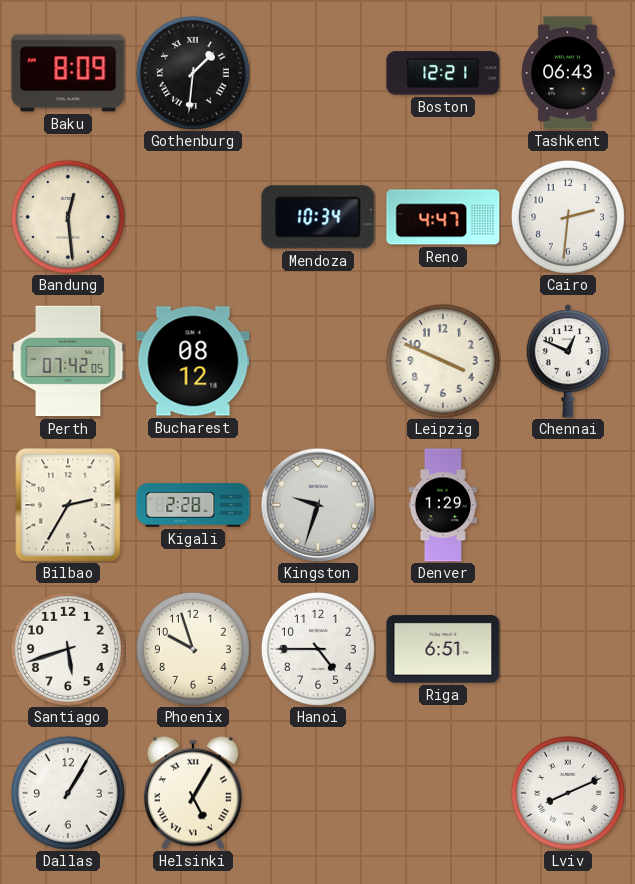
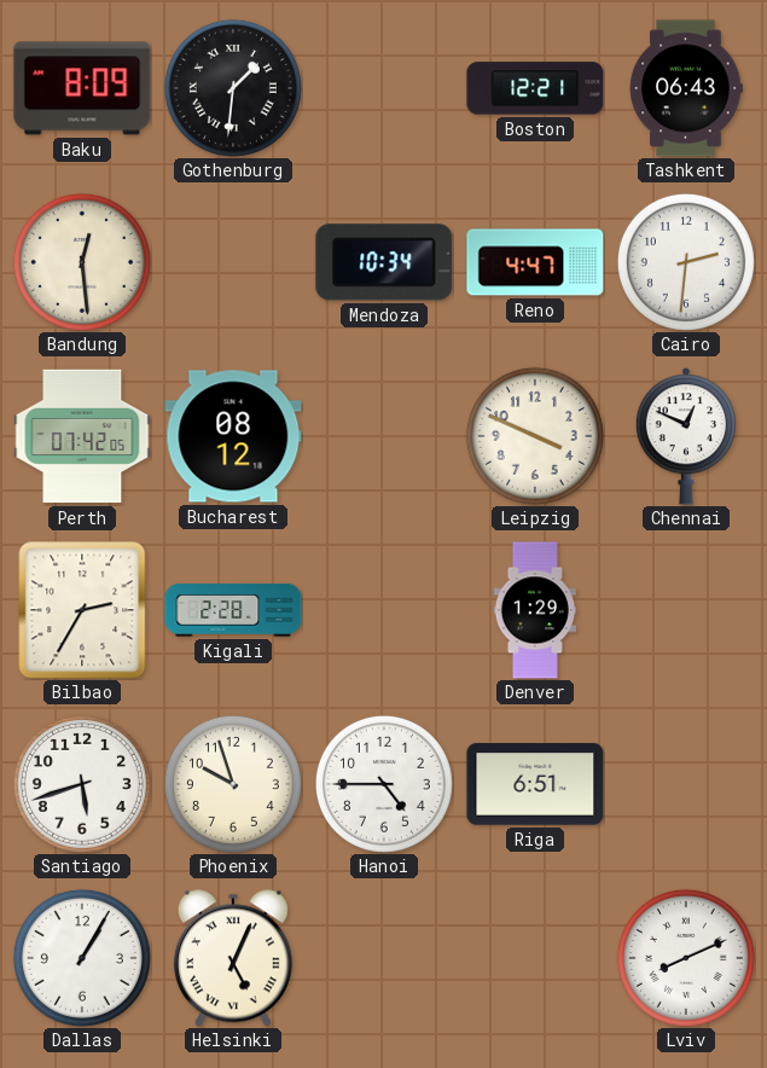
Kingston: 9:33 -> none
Helsinki: 5:05 -> 5:04
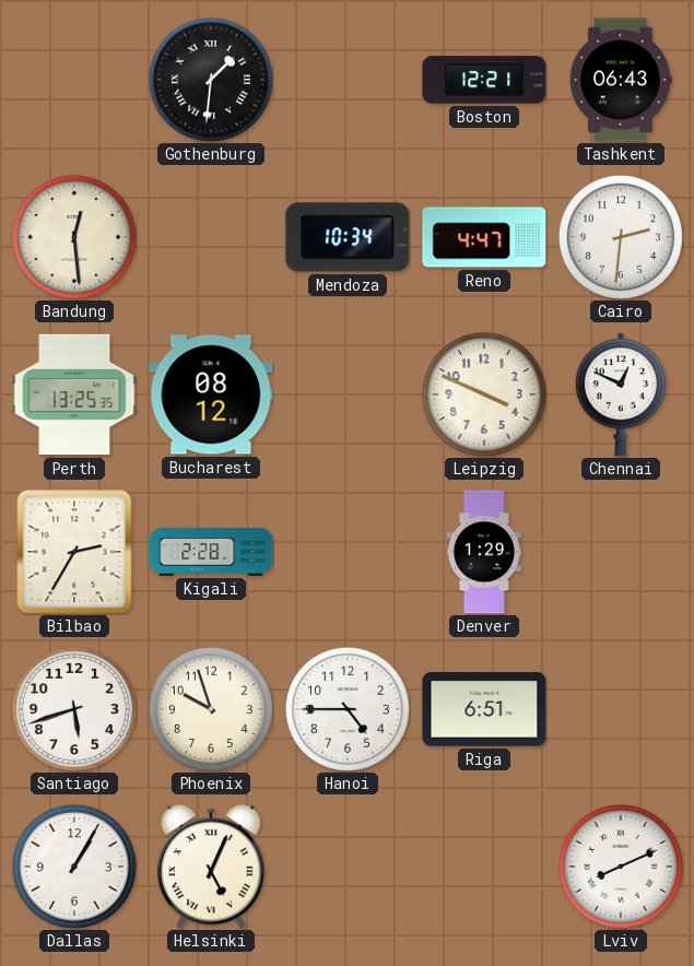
Baku: 8:09 -> none
Perth: 07:42 -> 13:25
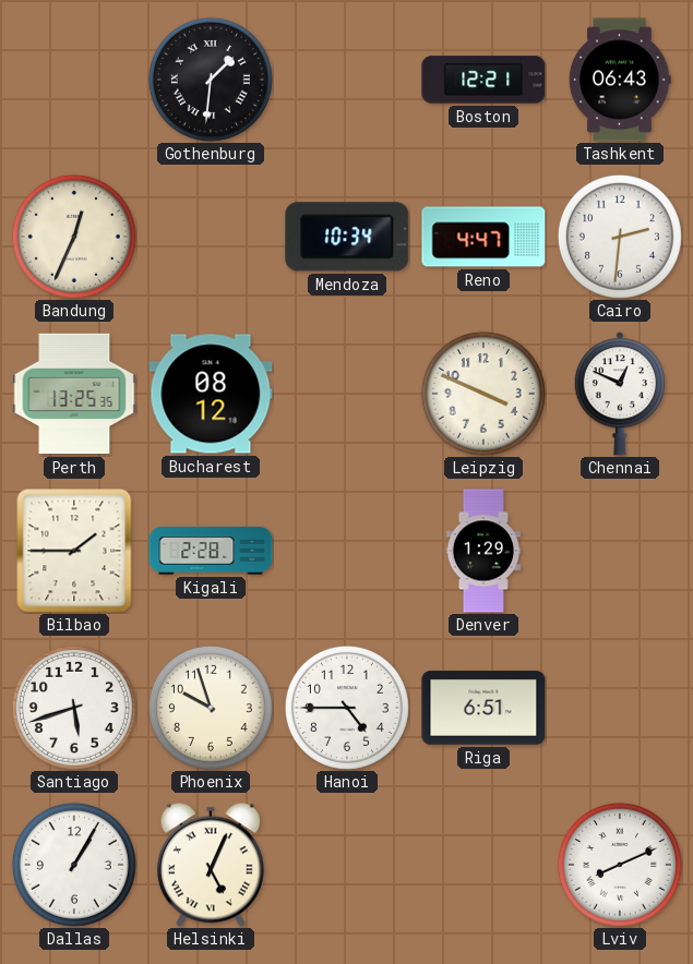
Bandung: 12:29 -> 12:34
Bilbao: 2:35 -> 1:45
